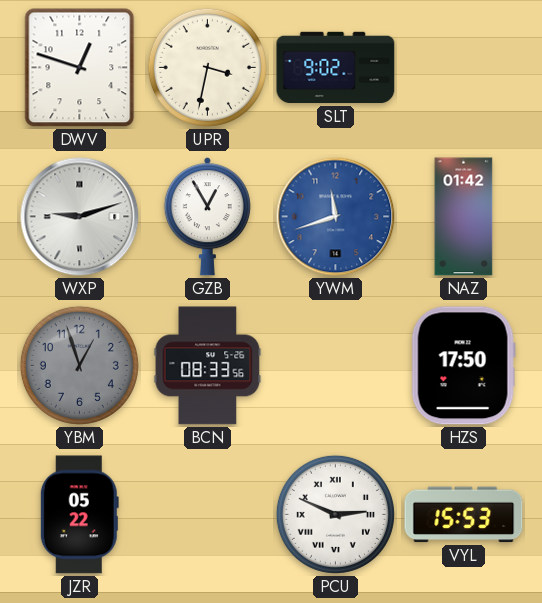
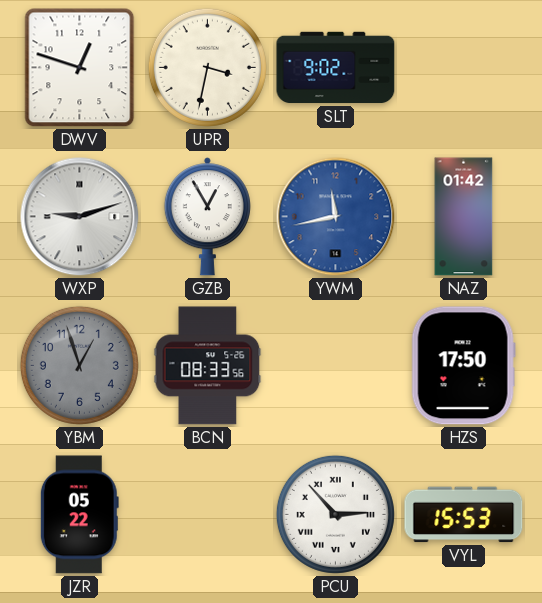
YWM: 11:42 -> 11:43
PCU: 2:49 -> 2:53
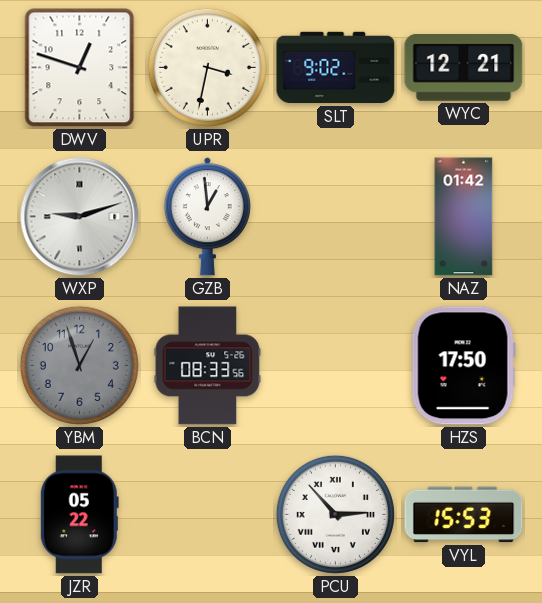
WYC: none -> 12:21
GZB: 12:55 -> 12:59
YWM: 11:43 -> none
